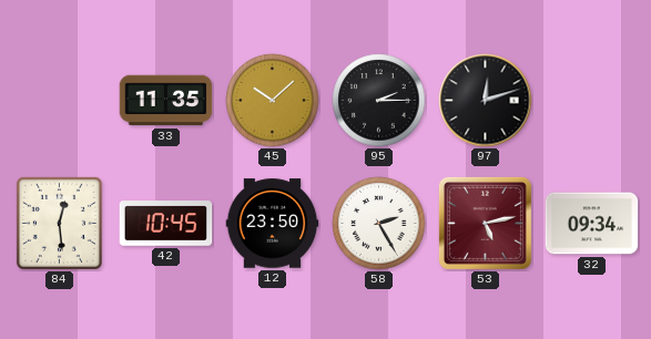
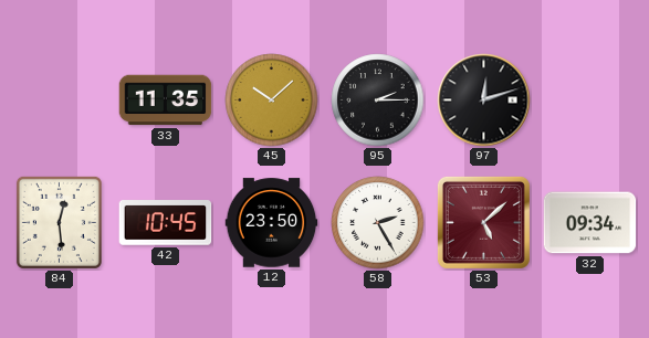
53: 5:13 -> 5:08
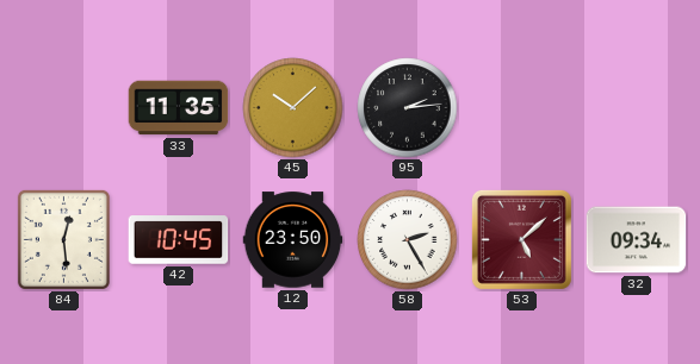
95: 2:15 -> 2:14
97: 12:12 -> none
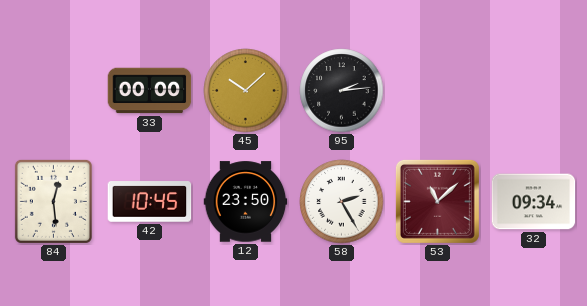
33: 11:35 -> 00:00
53: 5:08 -> 11:08
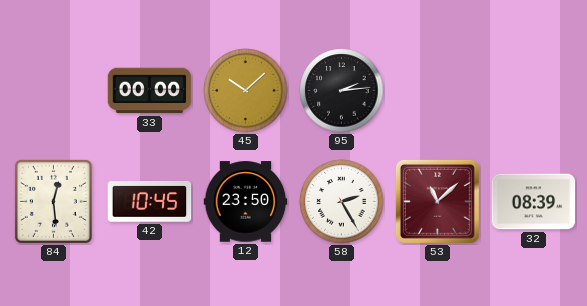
32: 09:34 -> 08:39
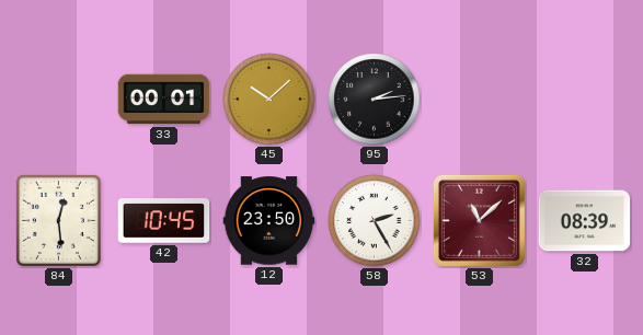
33: 00:00 -> 00:01
